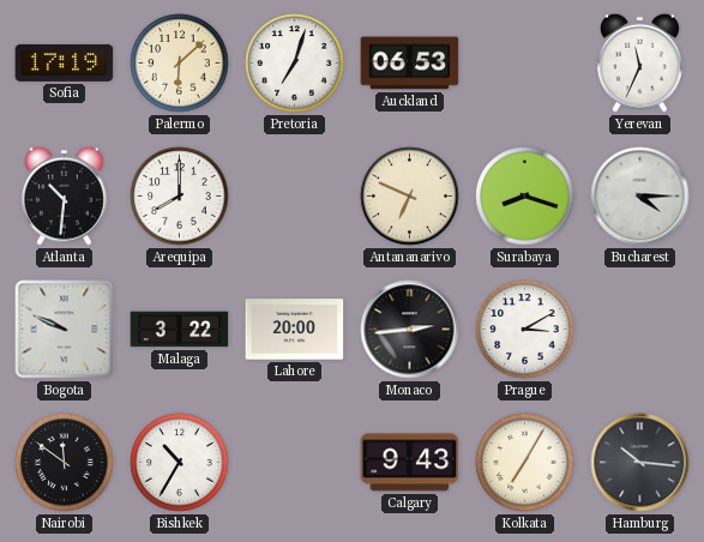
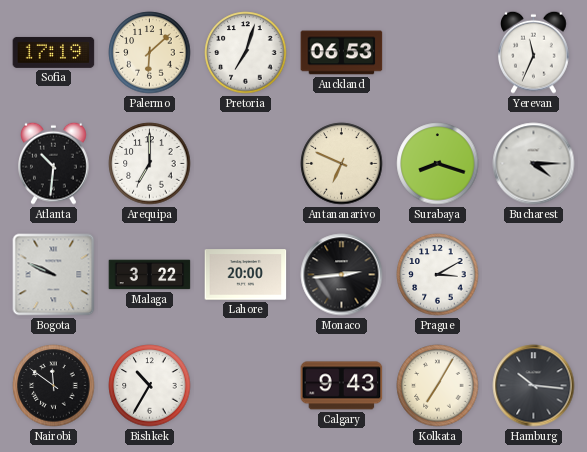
Arequipa: 8:00 -> 7:00
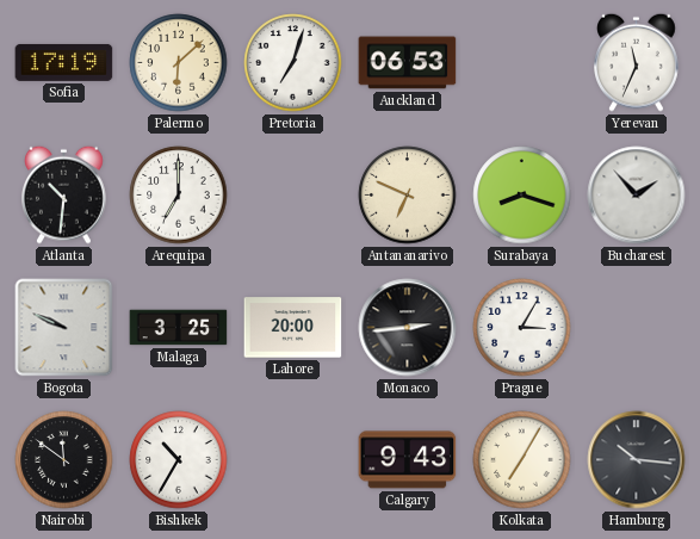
Bucharest: 4:15 -> 1:53
Malaga: 3:22 -> 3:25
Prague: 3:10 -> 3:05
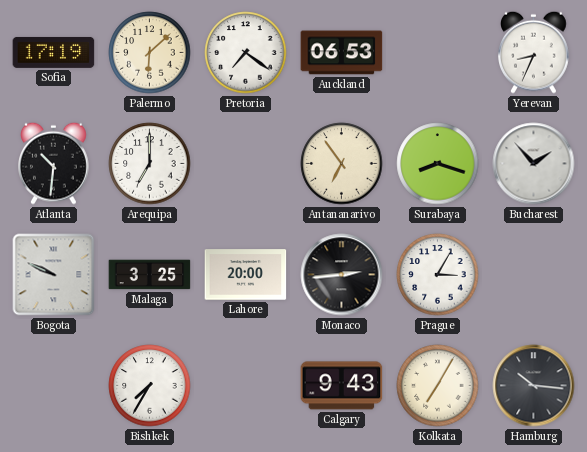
Pretoria: 7:03 -> 7:21
Yerevan: 11:34 -> 8:34
Antananarivo: 6:49 -> 6:54
Nairobi: 11:51 -> none
Bishkek: 10:35 -> 7:35
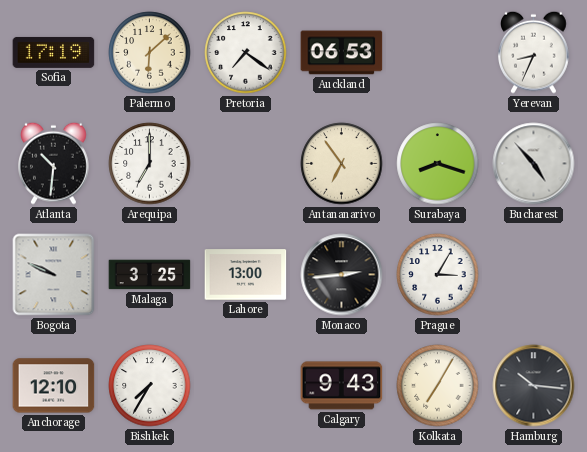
Bucharest: 1:53 -> 4:53
Lahore: 20:00 -> 13:00
Anchorage: none -> 12:10
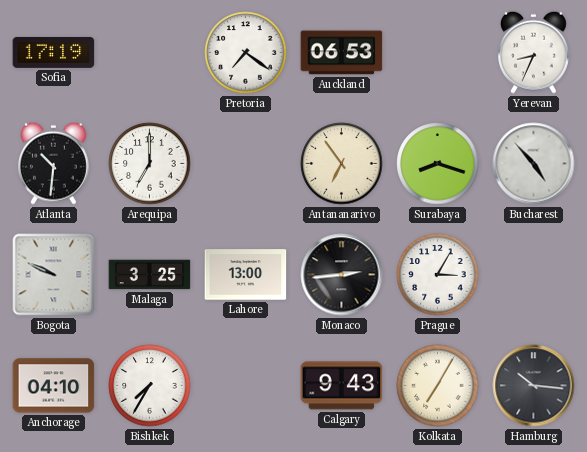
Palermo: 6:08 -> none
Anchorage: 12:10 -> 04:10
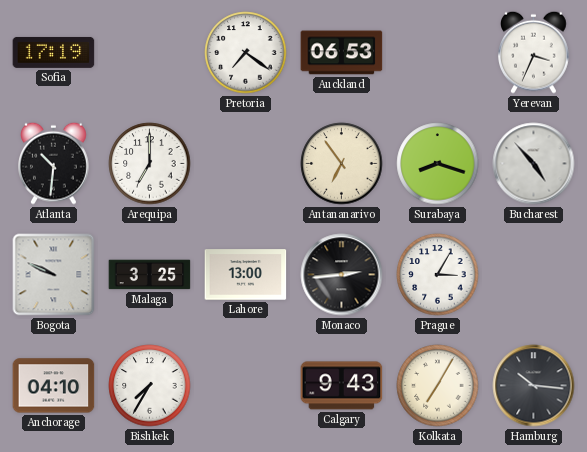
Yerevan: 8:34 -> 3:34
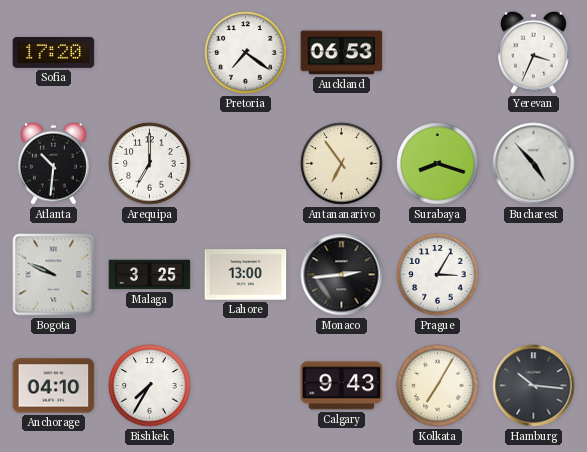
Sofia: 17:19 -> 17:20
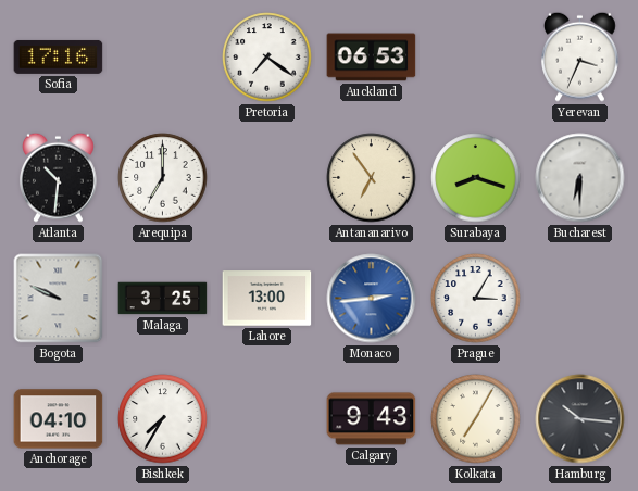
Sofia: 17:20 -> 17:16
Bucharest: 4:53 -> 6:30
Monaco dial: black -> blue
